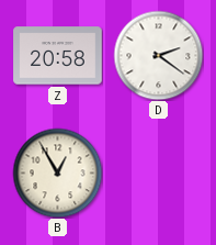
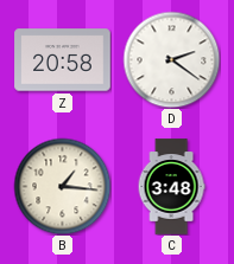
B: 12:55 -> 1:16
C: none -> 3:48
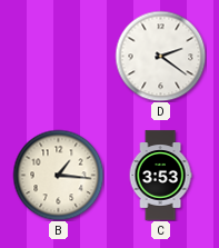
Z: 20:58 -> none
C: 3:48 -> 3:53
